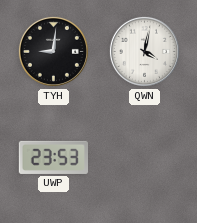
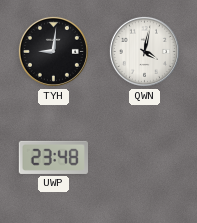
UWP: 23:53 -> 23:48
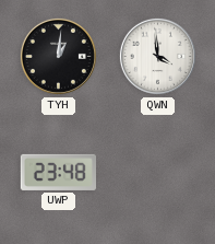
TYH: 9:01 -> 1:01
QWN: 4:02 -> 3:59
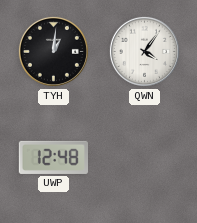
QWN: 3:59 -> 4:06
UWP: 23:48 -> 12:48
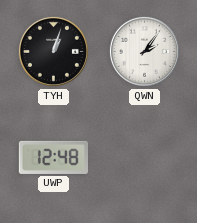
TYH: 1:01 -> 1:03
QWN: 4:06 -> 2:06
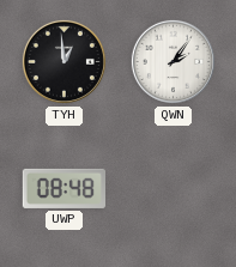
TYH: 1:03 -> 12:59
UWP: 12:48 -> 08:48
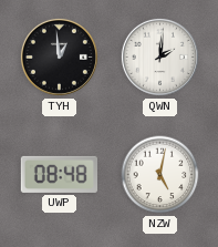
QWN: 2:06 -> 2:01
NZW: none -> 5:02
